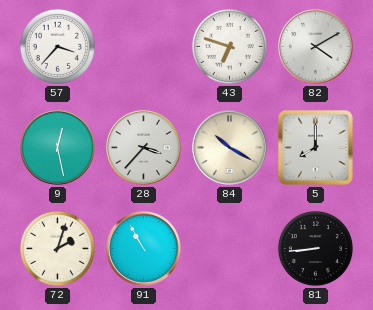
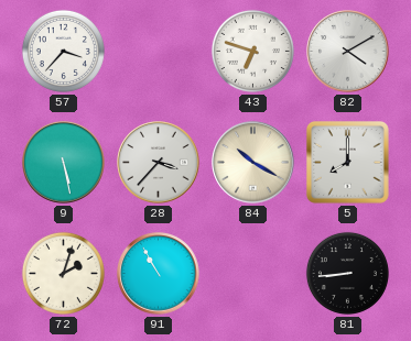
9: 12:28 -> 5:28
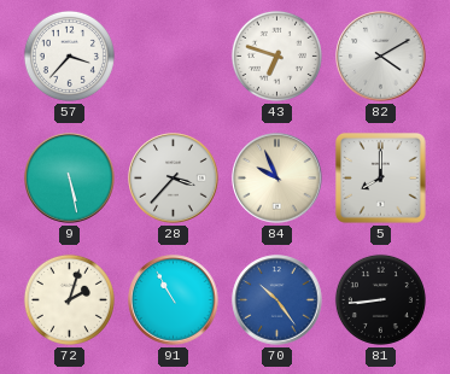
84: 10:20 -> 9:56
70: none -> 10:24
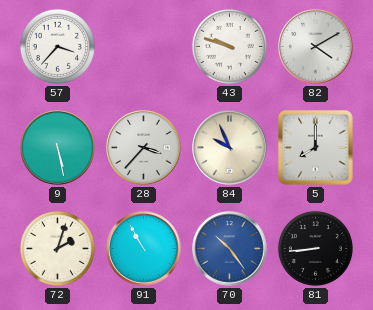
43: 6:48 -> 9:48
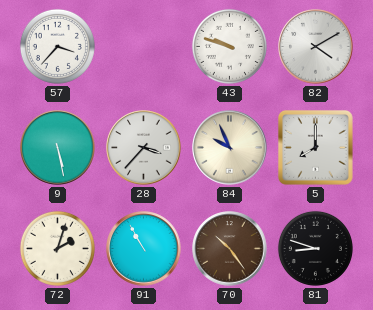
70 dial: blue -> brown
81: 8:44 -> 8:48
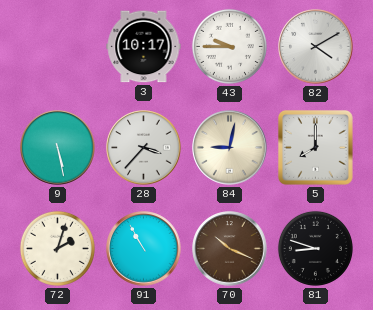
57: 3:37 -> none
3: none -> 10:17
43: 9:48 -> 9:45
84: 9:56 -> 9:02
70: 10:24 -> 10:19
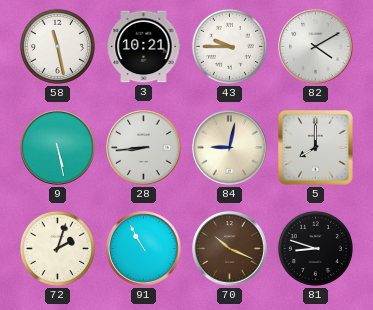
58: none -> 11:28
3: 10:17 -> 10:21
28: 3:37 -> 8:44
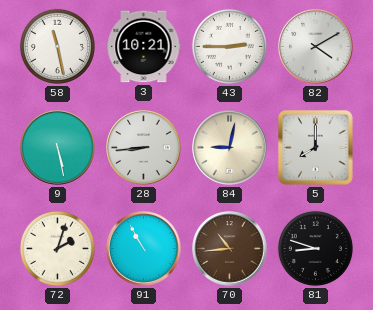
43: 9:45 -> 2:45
70: 10:19 -> 10:44
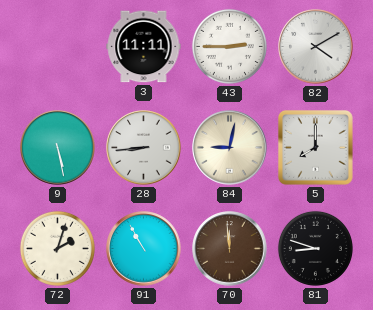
58: 11:28 -> none
3: 10:21 -> 11:11
70: 10:44 -> 11:59
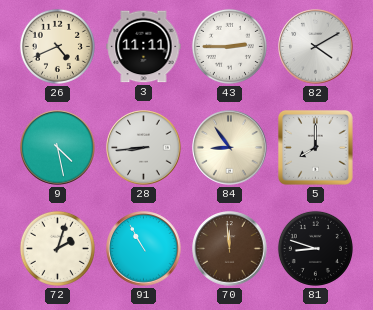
26: none -> 4:41
9: 5:28 -> 4:28
84: 9:02 -> 8:54
